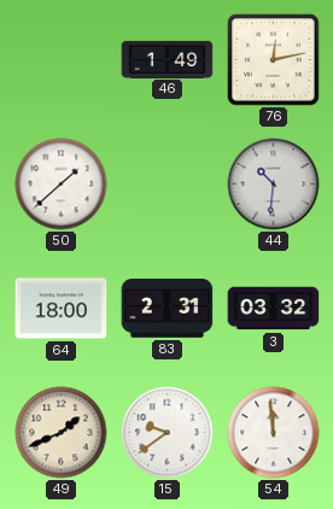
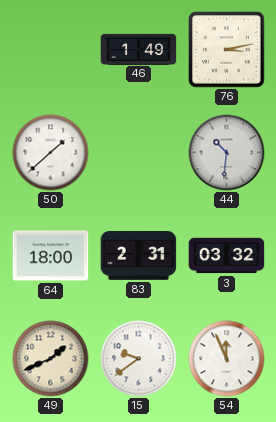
76: 12:13 -> 3:13
54: 11:59 -> 11:56
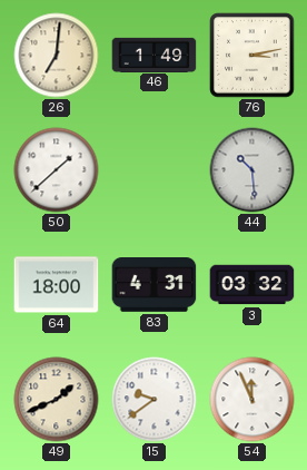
26: none -> 7:01
44: 10:31 -> 10:29
83: 2:31 -> 4:31
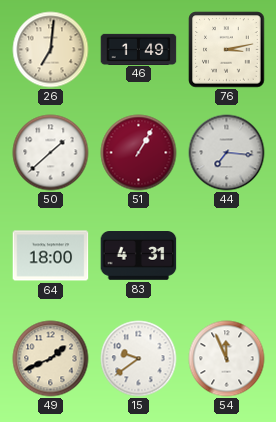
51: none -> 1:05
44: 10:29 -> 7:16
3: 03:32 -> none
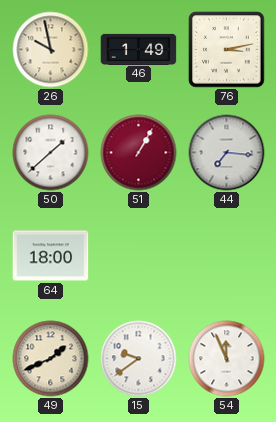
26: 7:01 -> 9:58
83: 4:31 -> none
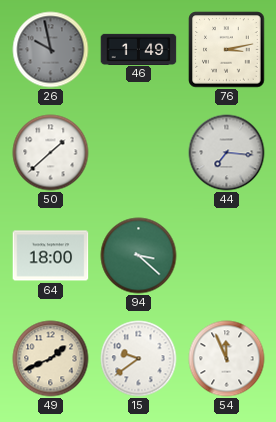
26 dial: cream -> grey
51: 1:05 -> none
94: none -> 3:22
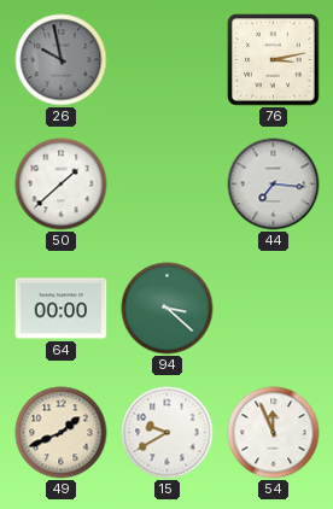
46: 1:49 -> none
64: 18:00 -> 00:00
15: 9:39 -> 9:40
